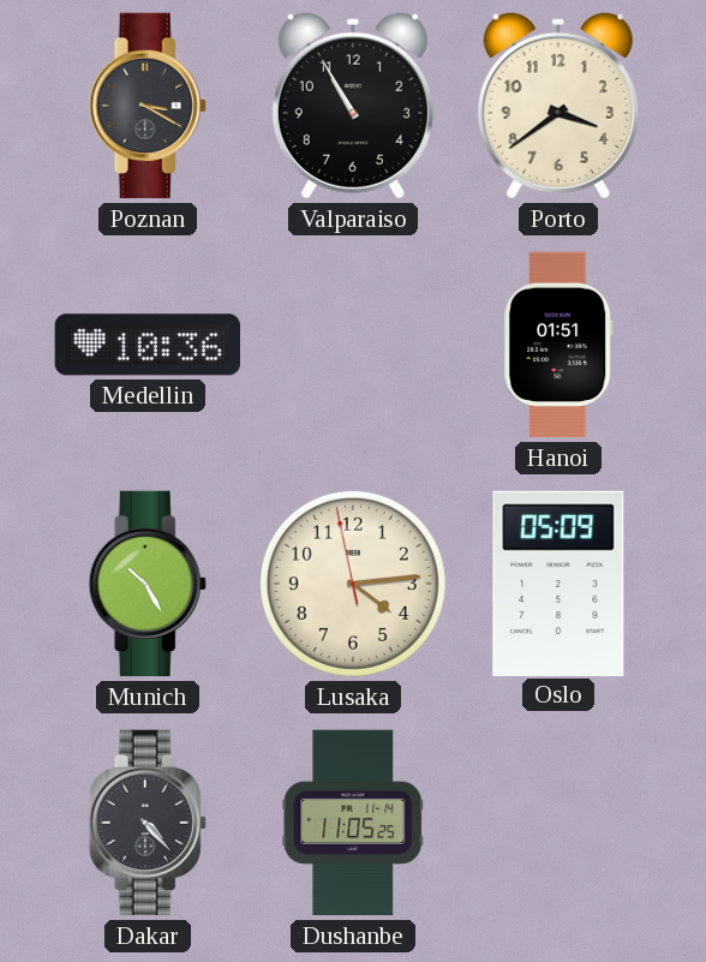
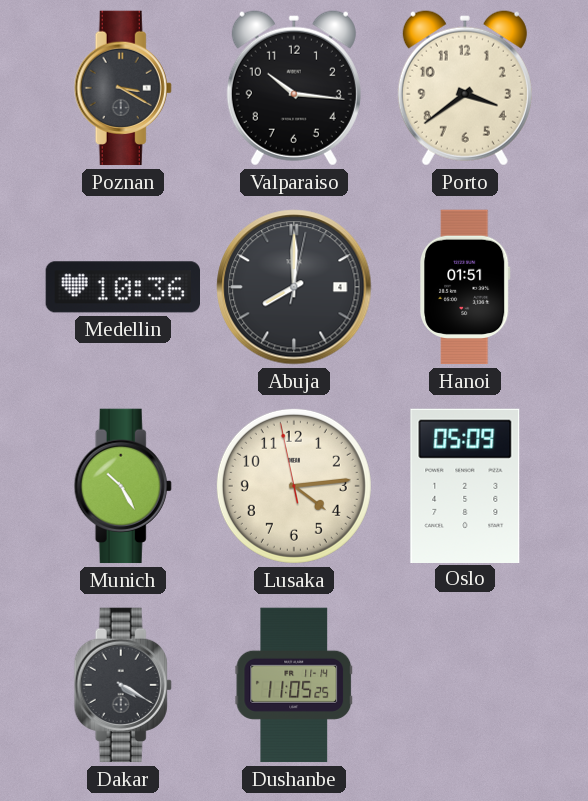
Valparaiso: 10:55 -> 10:16
Abuja: none -> 8:00
Dakar: 4:23 -> 4:20
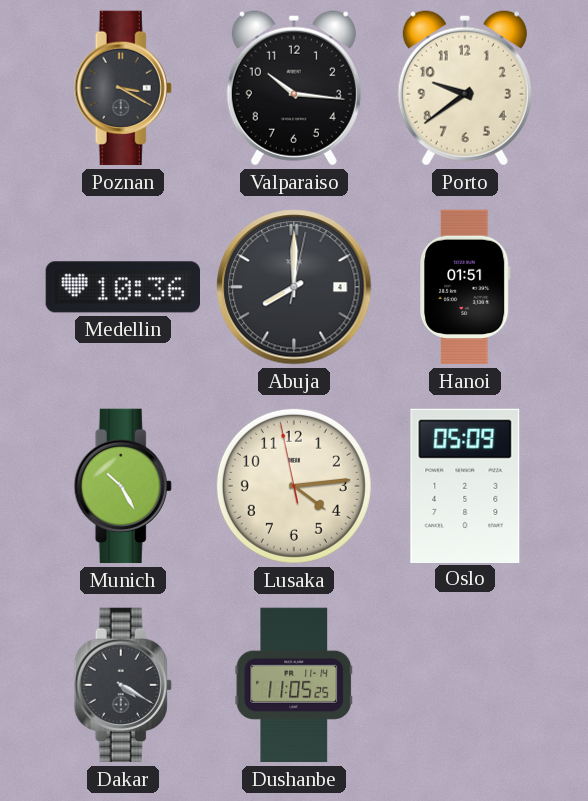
Porto: 3:39 -> 9:39
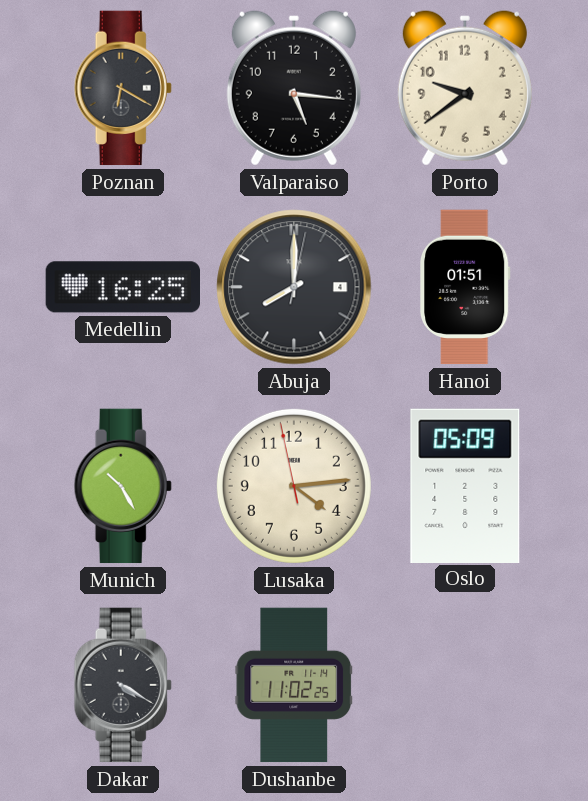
Poznan: 3:20 -> 6:20
Valparaiso: 10:16 -> 5:16
Medellin: 10:36 -> 16:25
Dushanbe: 11:05 -> 11:02
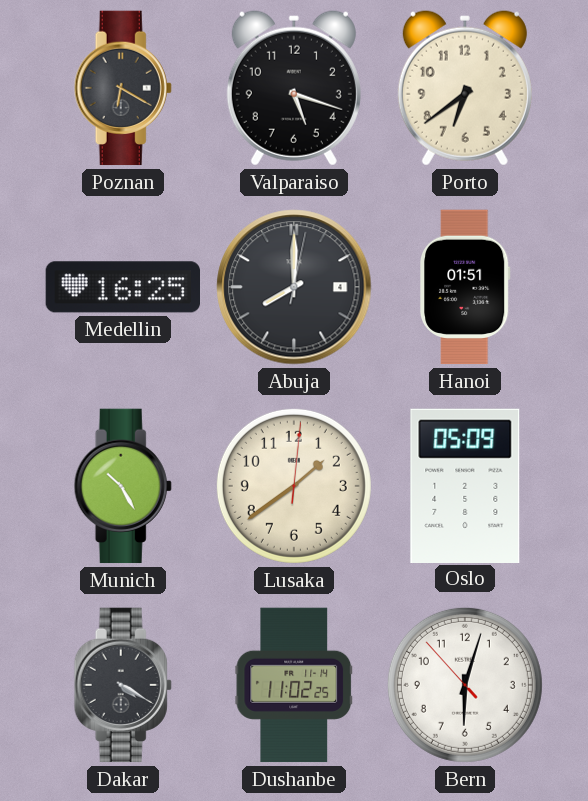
Valparaiso: 5:16 -> 5:18
Porto: 9:39 -> 6:39
Lusaka: 4:13 -> 1:39
Bern: none -> 6:02
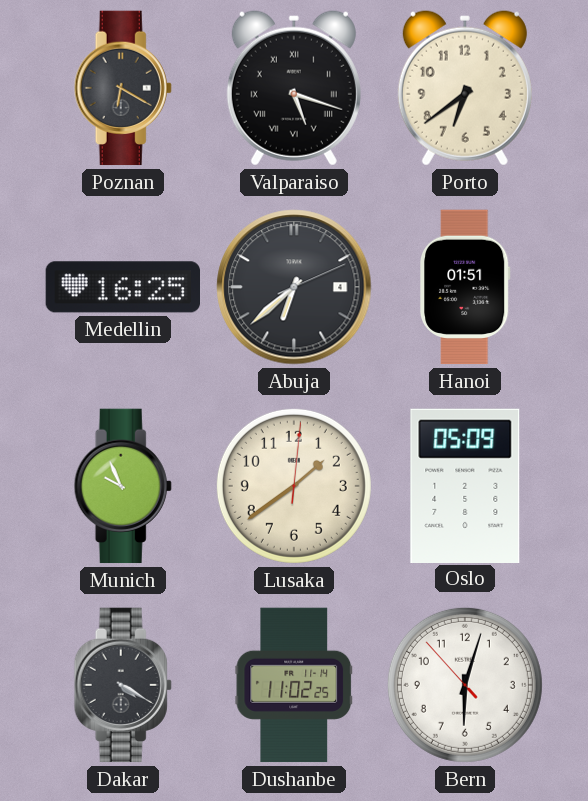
Valparaiso numerals: Arabic -> Roman
Abuja: 8:00 -> 6:38
Munich: 10:25 -> 9:56
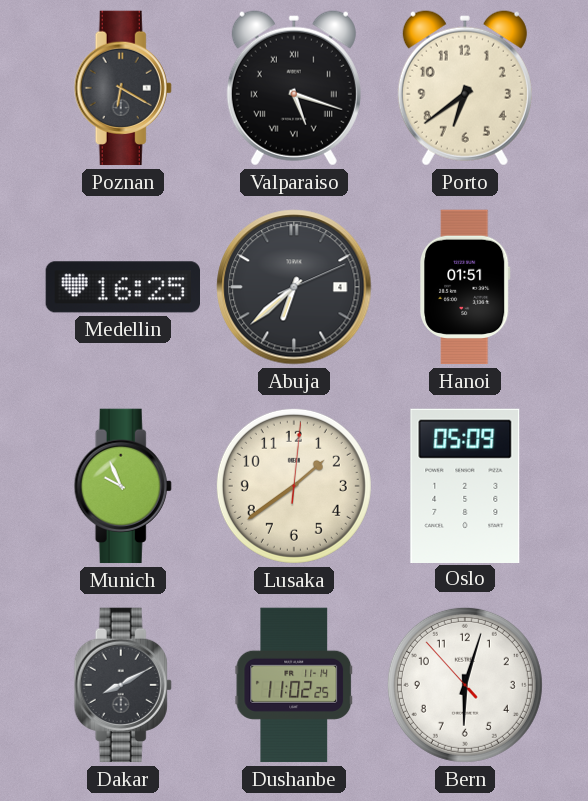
Dakar: 4:20 -> 8:10
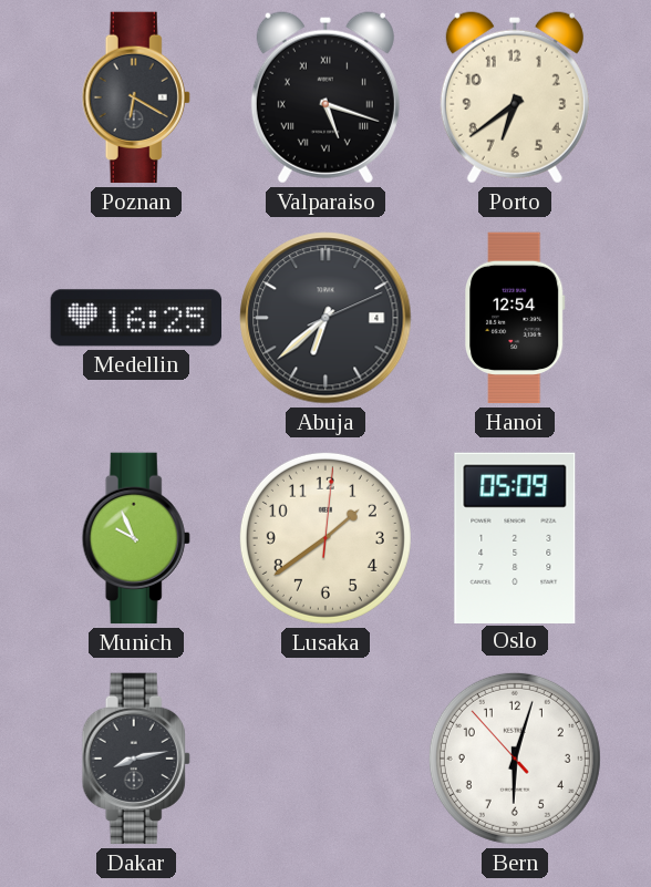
Hanoi: 01:51 -> 12:54
Dakar: 8:10 -> 8:13
Dushanbe: 11:02 -> none
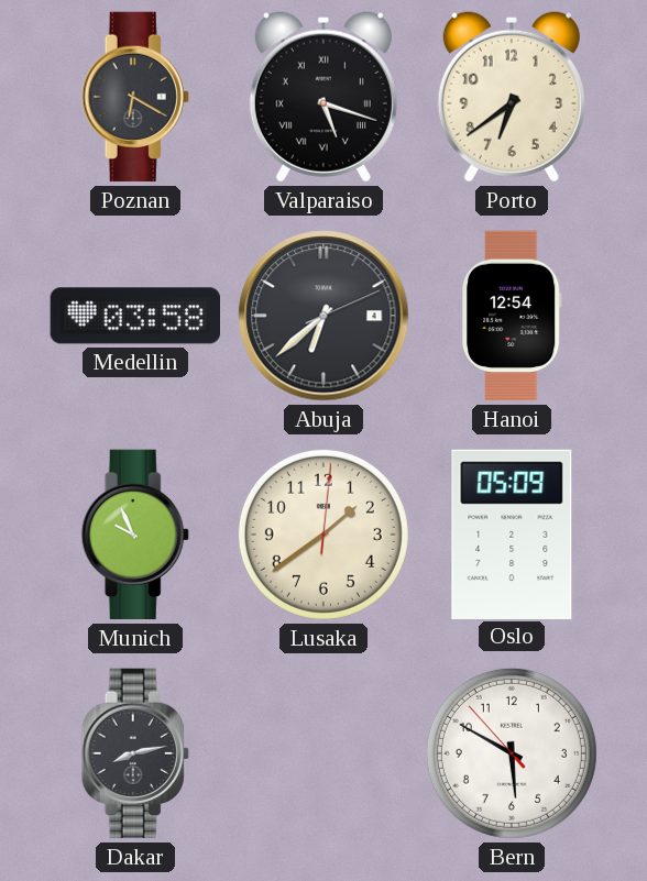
Medellin: 16:25 -> 03:58
Bern: 6:02 -> 5:49
